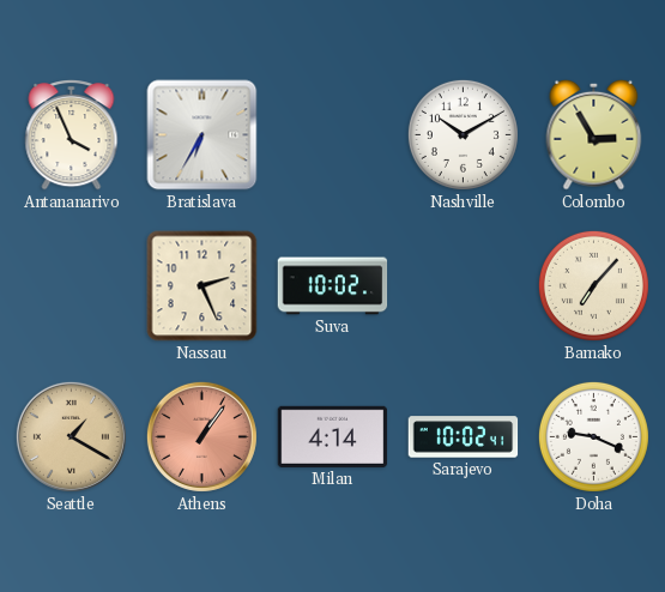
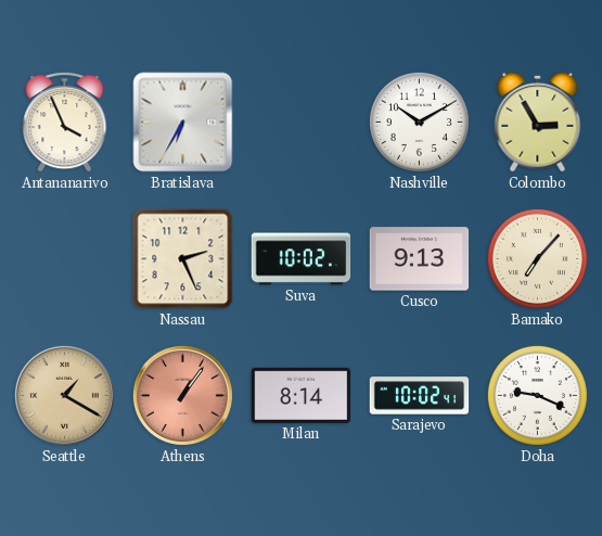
Cusco: none -> 9:13
Milan: 4:14 -> 8:14
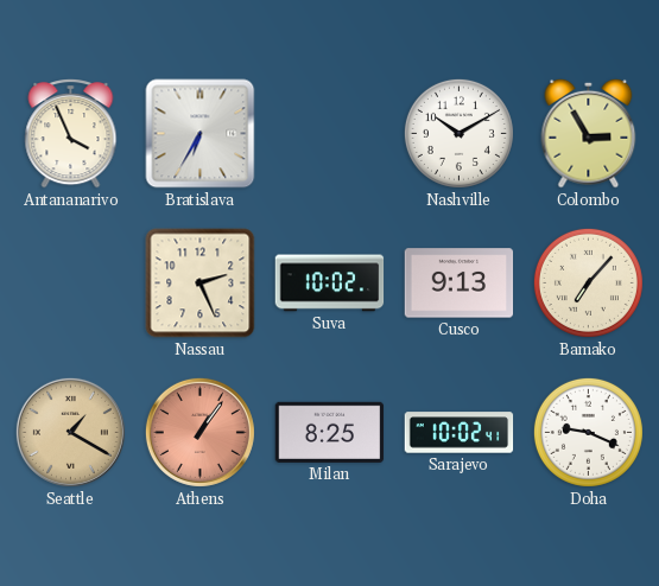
Milan: 8:14 -> 8:25
